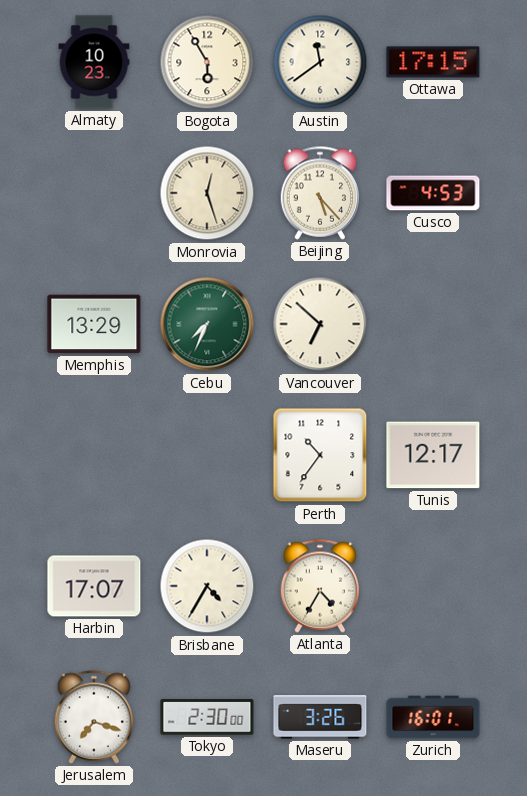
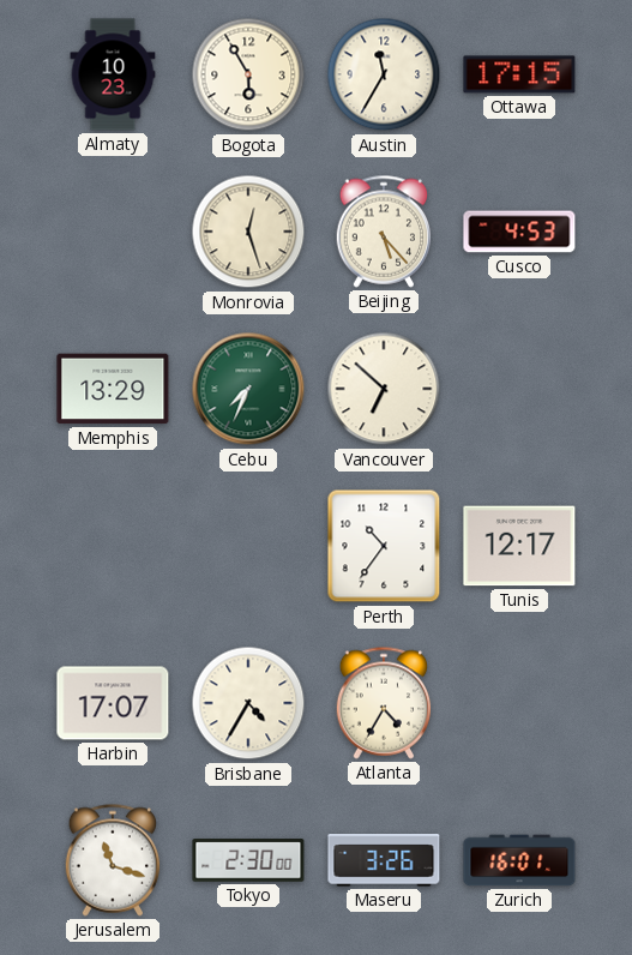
Austin: 11:39 -> 11:35
Jerusalem: 7:18 -> 11:18
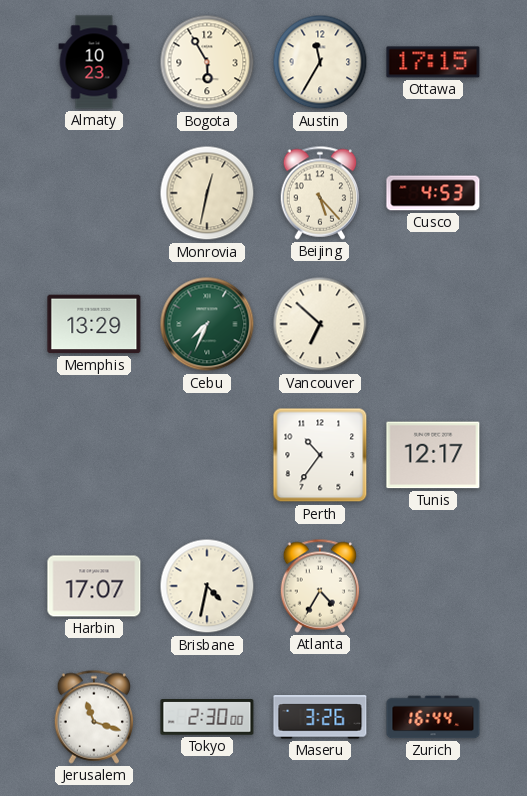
Monrovia: 12:27 -> 12:32
Brisbane: 4:35 -> 4:32
Zurich: 16:01 -> 16:44
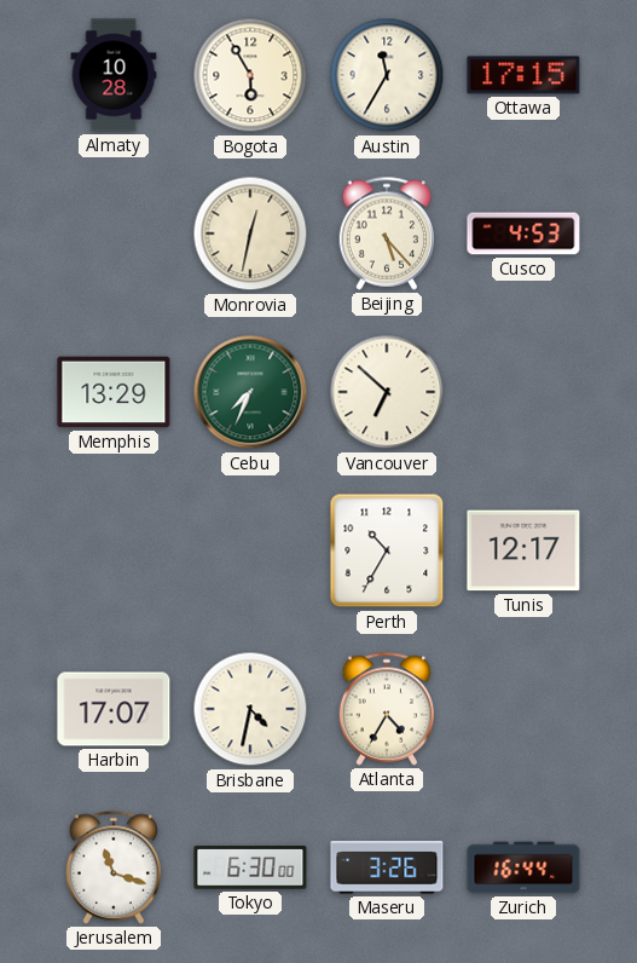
Almaty: 10:23 -> 10:28
Perth: 10:36 -> 10:35
Tokyo: 2:30 -> 6:30
